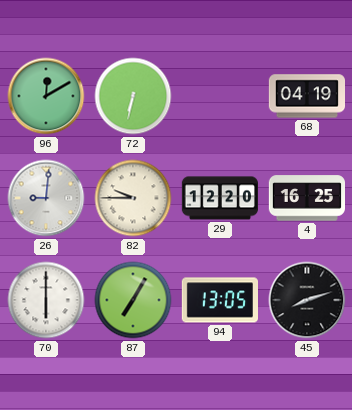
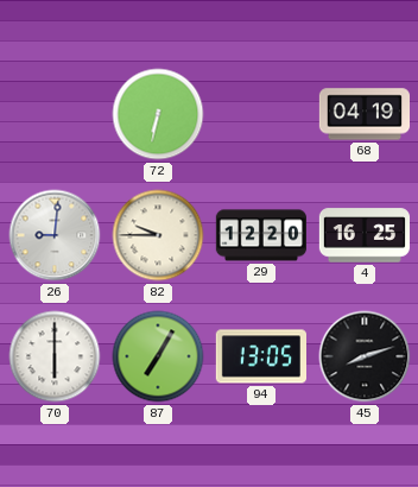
96: 12:10 -> none
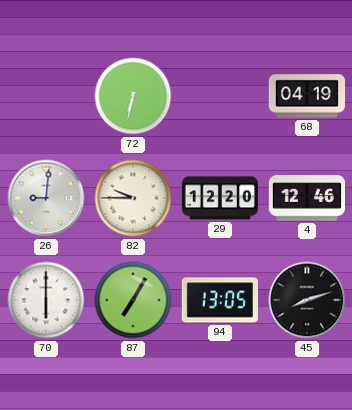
4: 16:25 -> 12:46
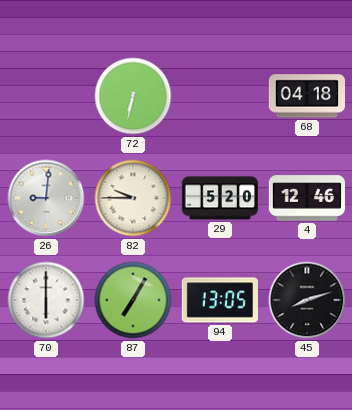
68: 04:19 -> 04:18
29: 12:20 -> 5:20
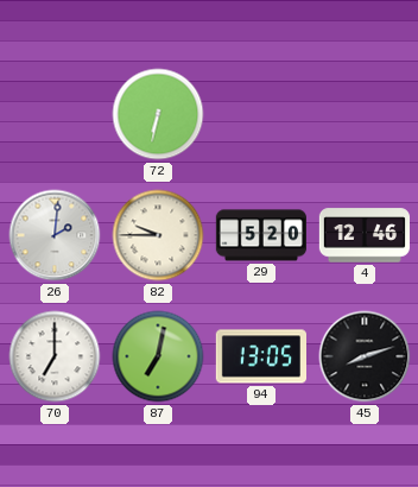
68: 04:18 -> none
26: 9:01 -> 2:01
70: 6:00 -> 7:00
87: 7:05 -> 7:02
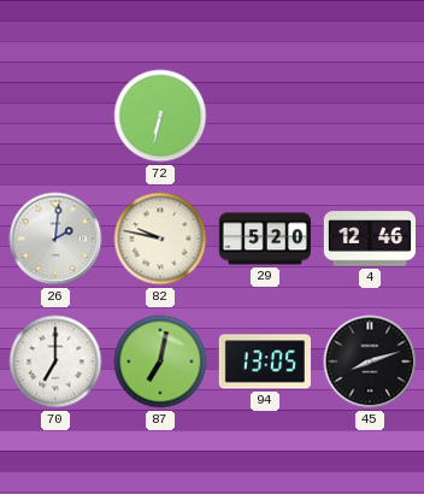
82: 9:45 -> 9:47
